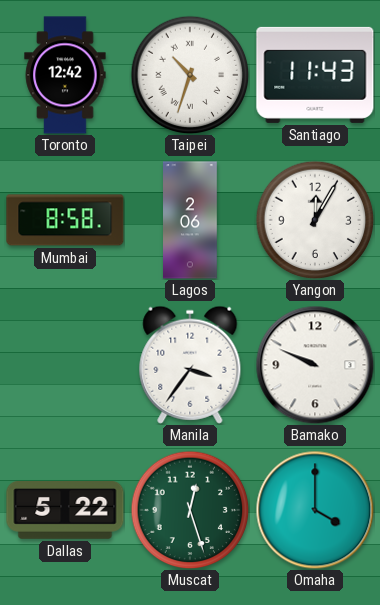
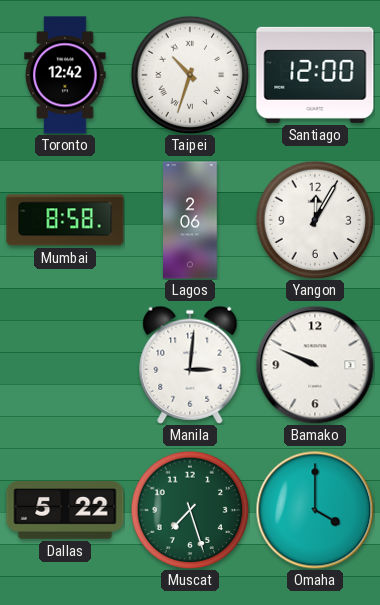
Santiago: 11:43 -> 12:00
Manila: 3:36 -> 3:01
Muscat: 12:27 -> 7:27
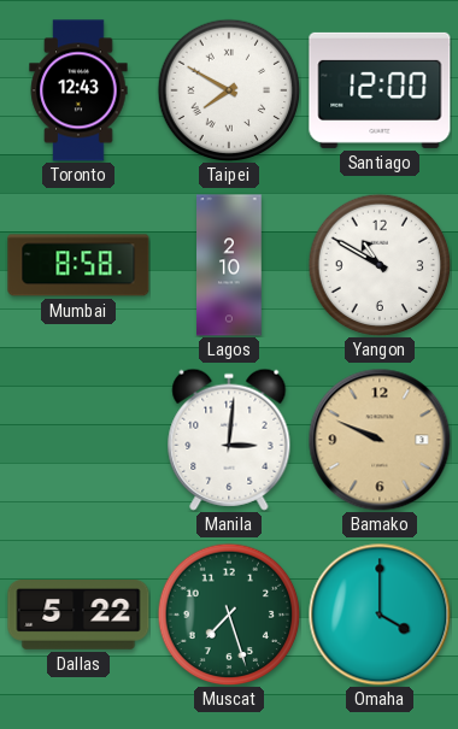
Toronto: 12:42 -> 12:43
Taipei: 10:33 -> 7:50
Lagos: 2:06 -> 2:10
Yangon: 12:05 -> 10:50
Bamako dial: white -> champagne
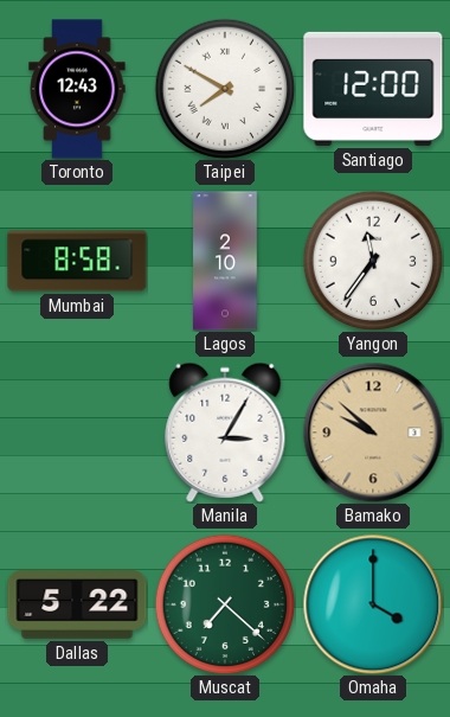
Yangon: 10:50 -> 11:36
Manila: 3:01 -> 3:05
Bamako: 9:49 -> 9:52
Muscat: 7:27 -> 7:22
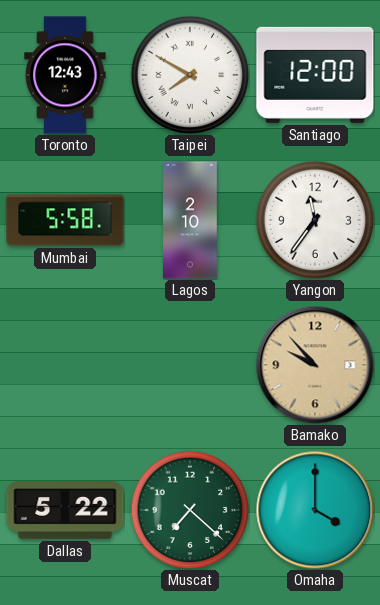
Mumbai: 8:58 -> 5:58
Manila: 3:05 -> none
Bamako: 9:52 -> 9:53
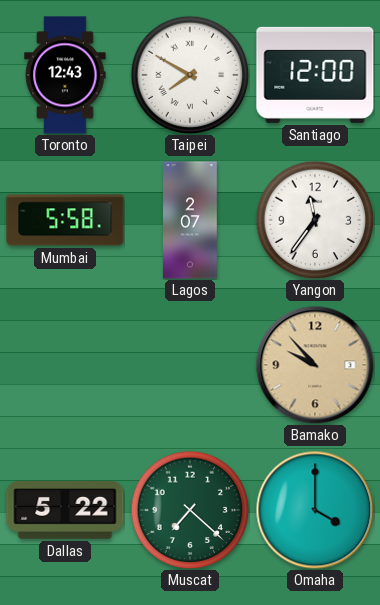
Lagos: 2:10 -> 2:07
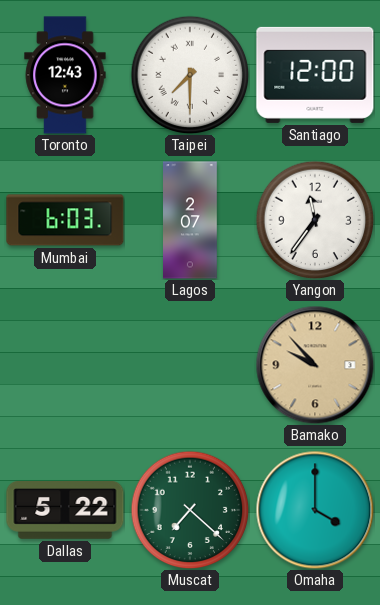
Taipei: 7:50 -> 7:30
Mumbai: 5:58 -> 6:03
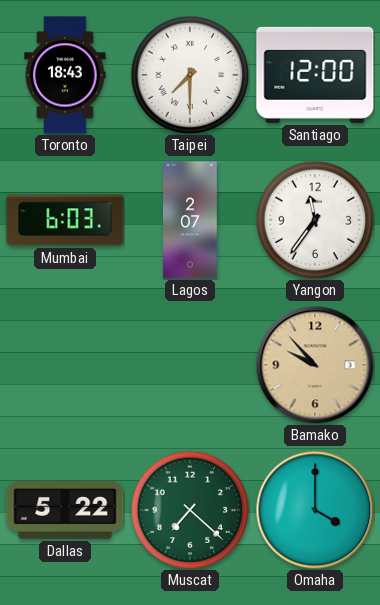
Toronto: 12:43 -> 18:43
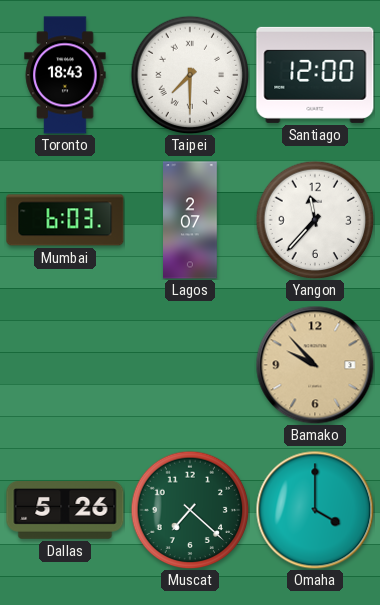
Yangon: 11:36 -> 11:37
Dallas: 5:22 -> 5:26
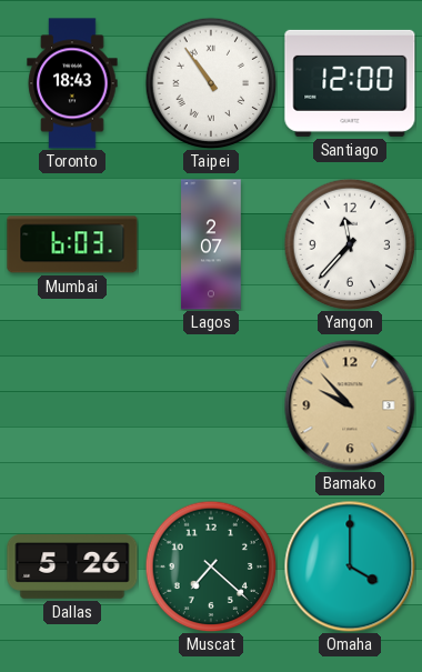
Taipei: 7:30 -> 10:54
